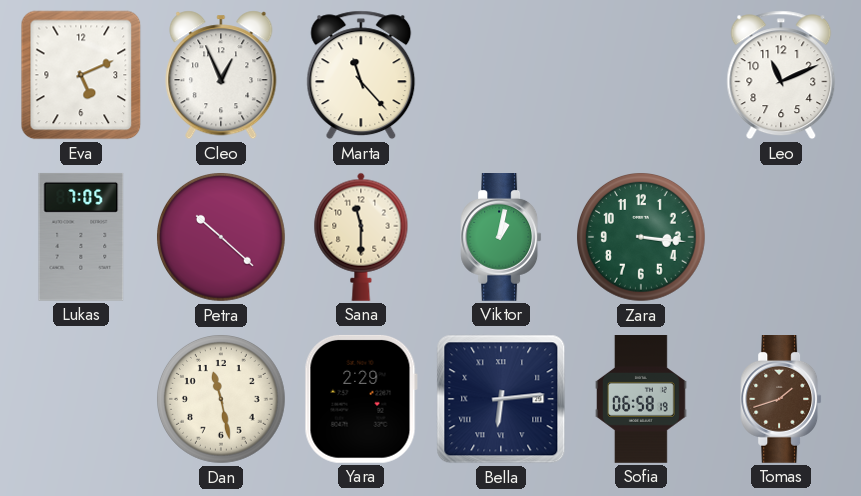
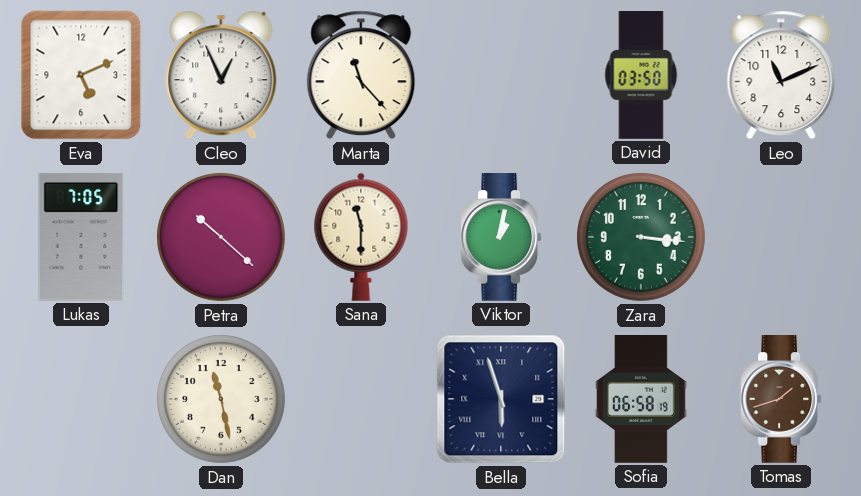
David: none -> 03:50
Yara: 2:29 -> none
Bella: 6:14 -> 5:57
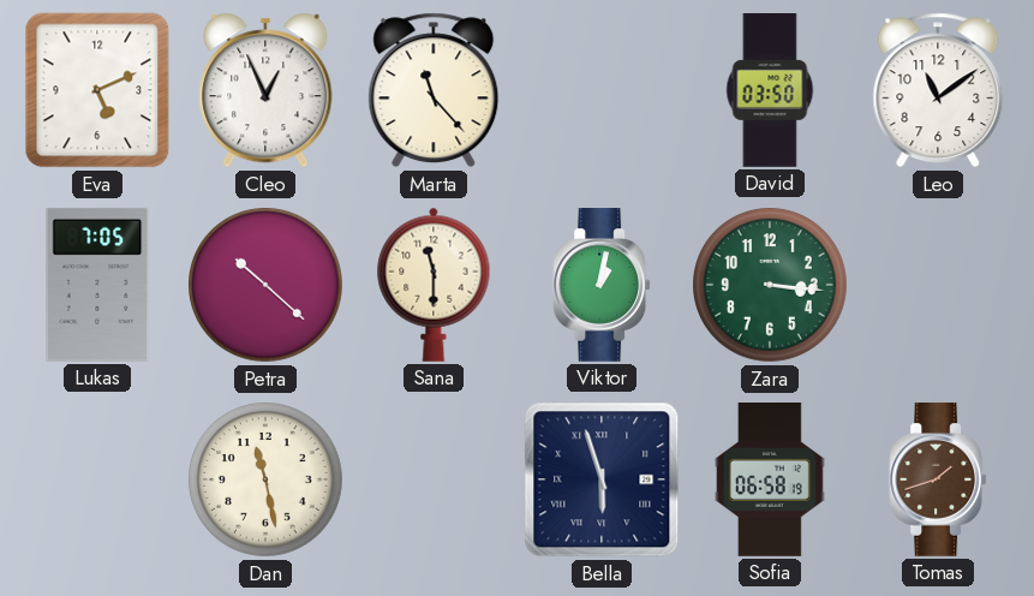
Leo: 11:11 -> 11:09
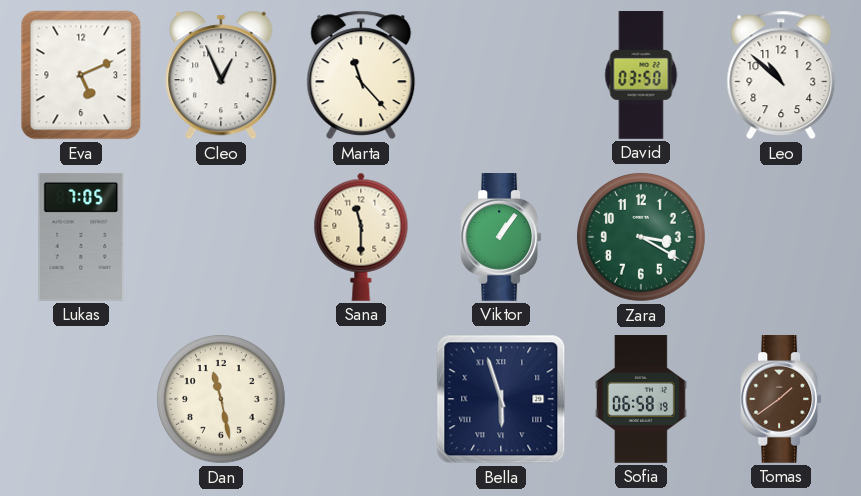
Leo: 11:09 -> 10:52
Petra: 10:22 -> none
Viktor: 1:02 -> 1:06
Zara: 3:16 -> 3:20
Tomas: 1:42 -> 1:39
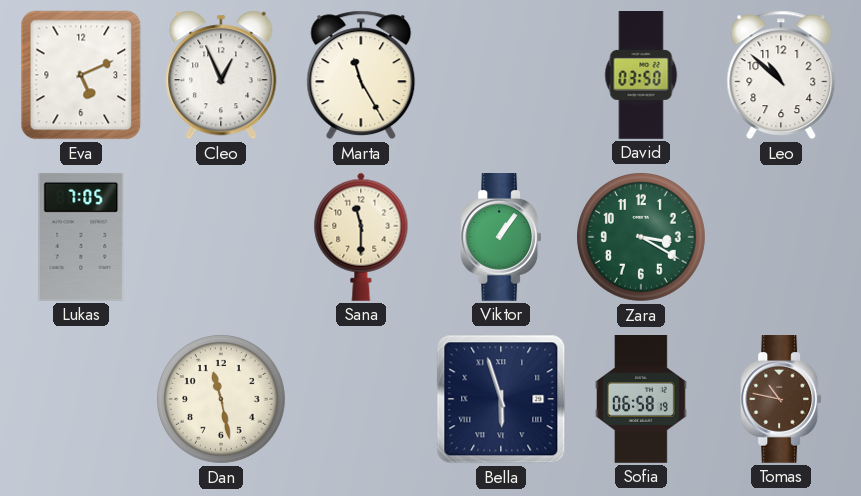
Marta: 11:23 -> 11:25
Tomas: 1:39 -> 10:47
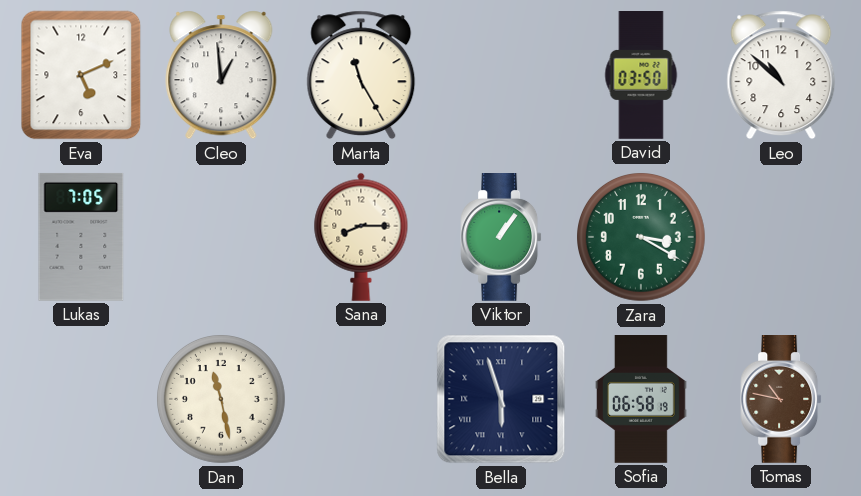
Cleo: 12:56 -> 12:59
Sana: 11:30 -> 8:15
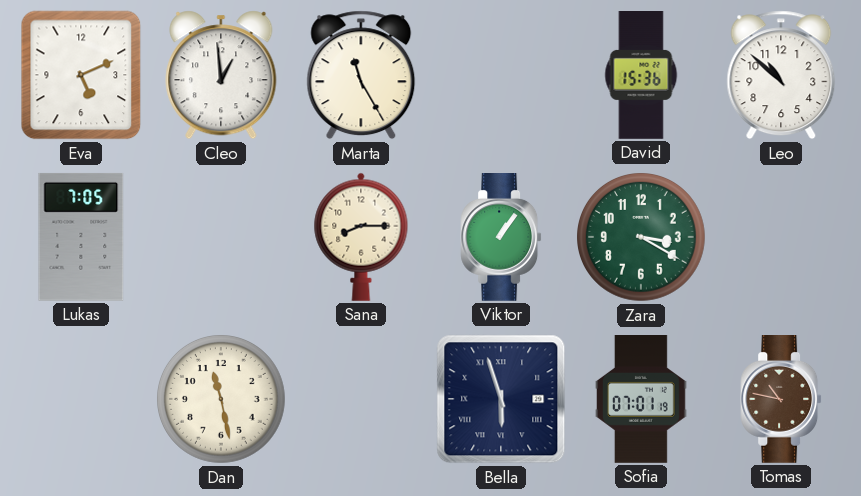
David: 03:50 -> 15:36
Sofia: 06:58 -> 07:01
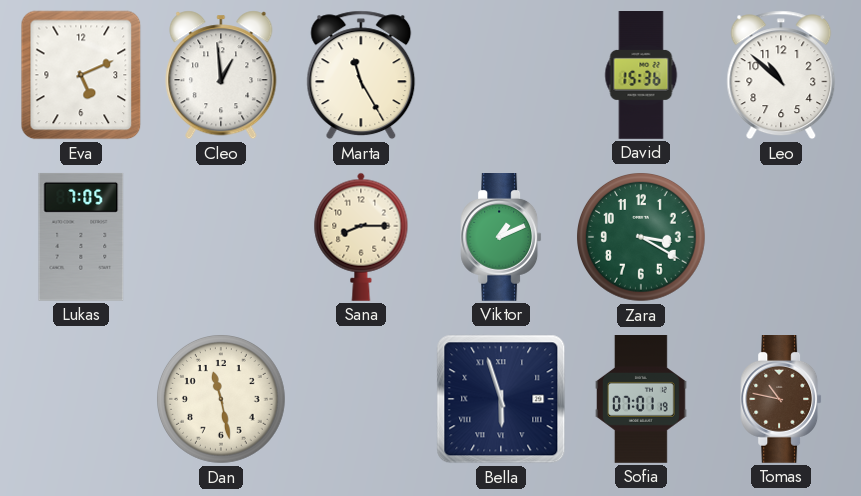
Viktor: 1:06 -> 1:11
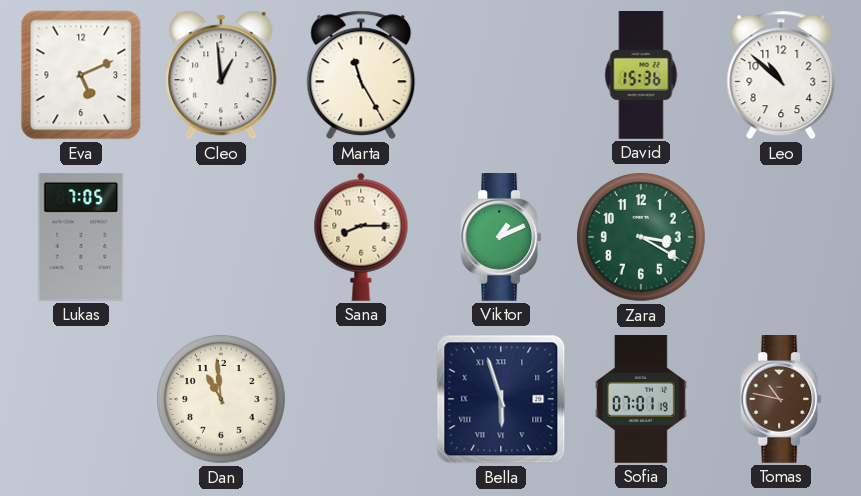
Dan: 11:28 -> 10:59
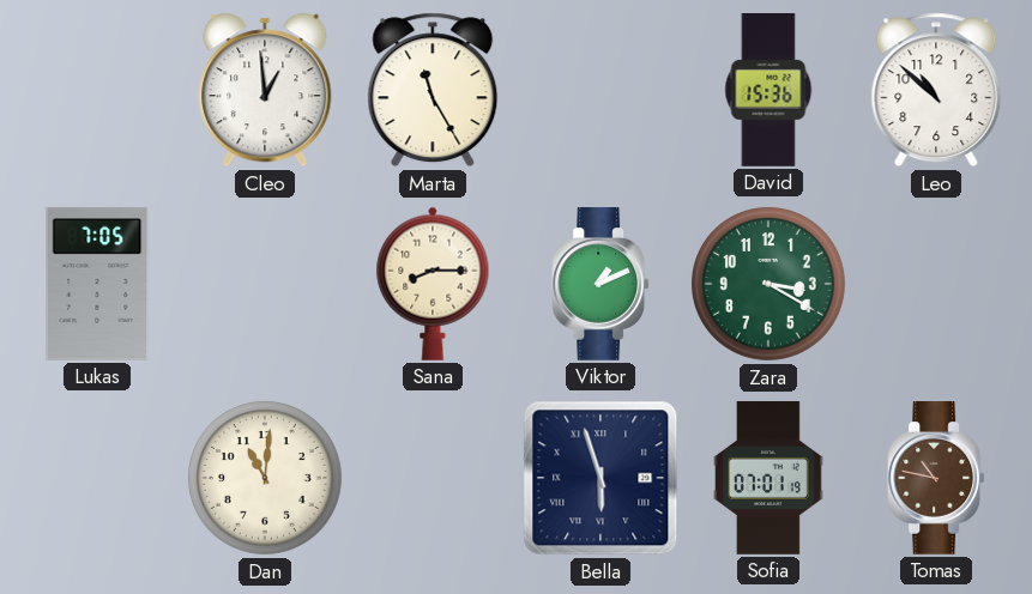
Eva: 5:11 -> none
Dan: 10:59 -> 11:01
